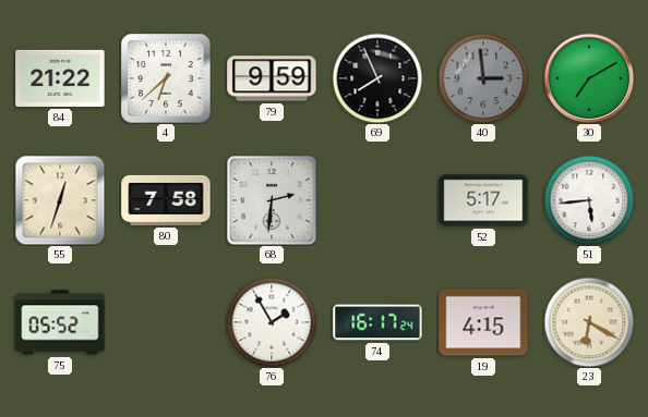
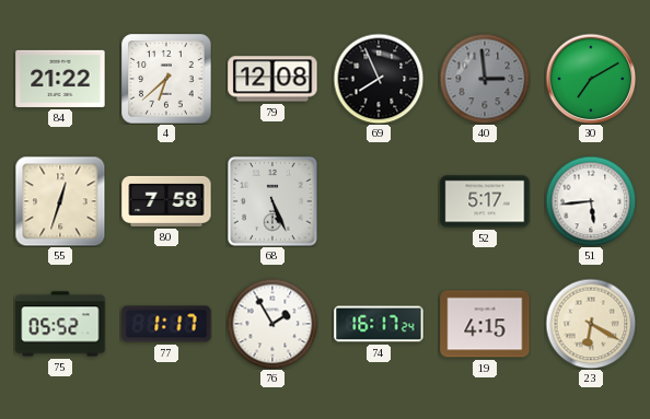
79: 9:59 -> 12:08
68: 2:31 -> 5:26
77: none -> 1:17
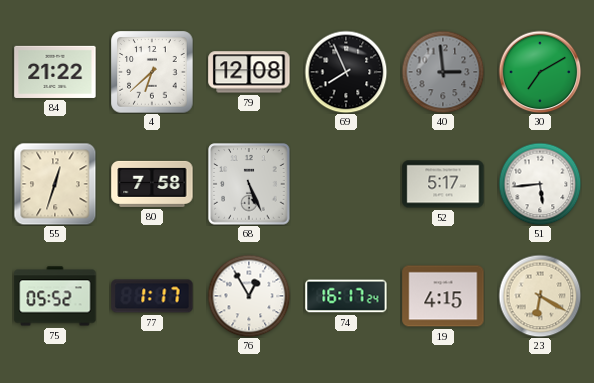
76: 1:55 -> 12:55
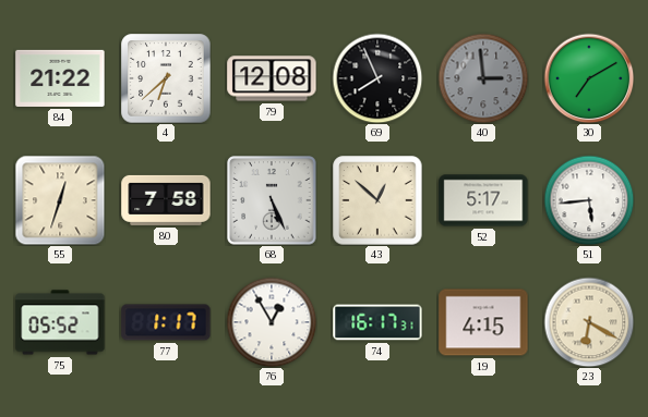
43: none -> 12:52
74: 16:17:24 -> 16:17:31
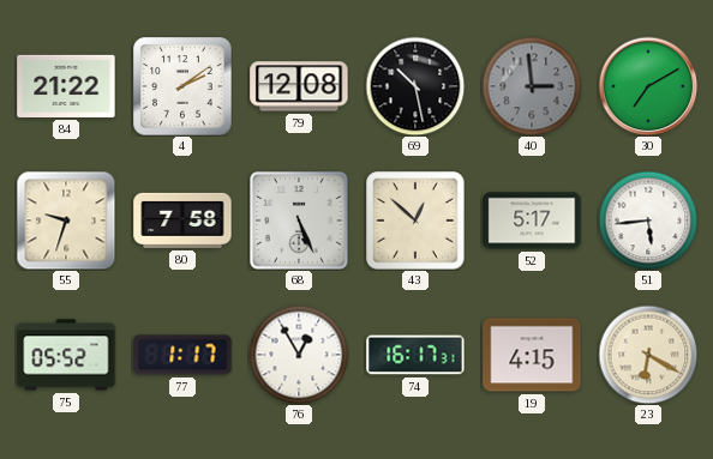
4: 6:38 -> 2:09
69: 7:56 -> 10:28
55: 12:33 -> 9:33
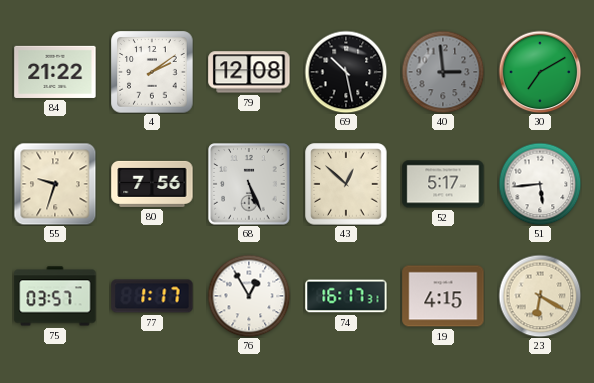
80: 7:58 -> 7:56
75: 05:52 -> 03:57
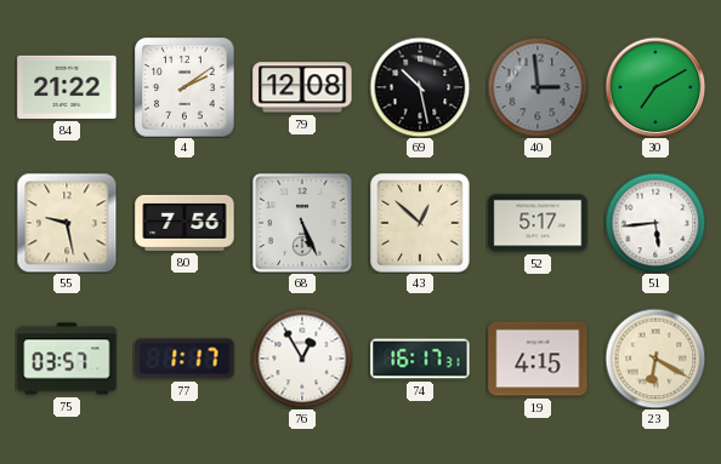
55: 9:33 -> 9:28
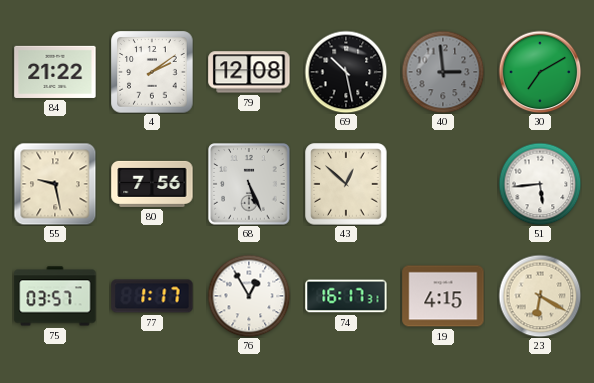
52: 5:17 -> none
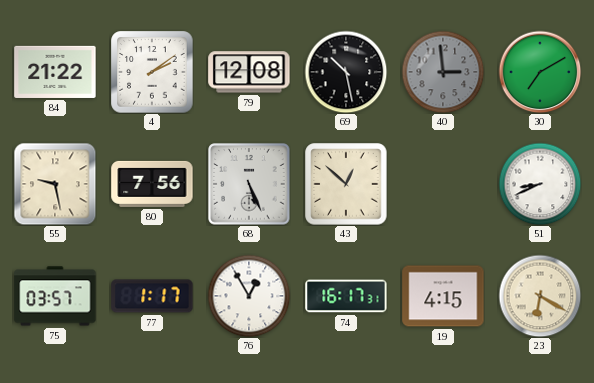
51: 5:44 -> 8:41
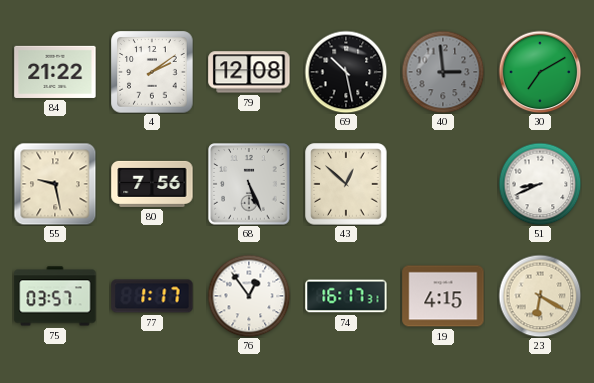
76: 12:55 -> 12:54
